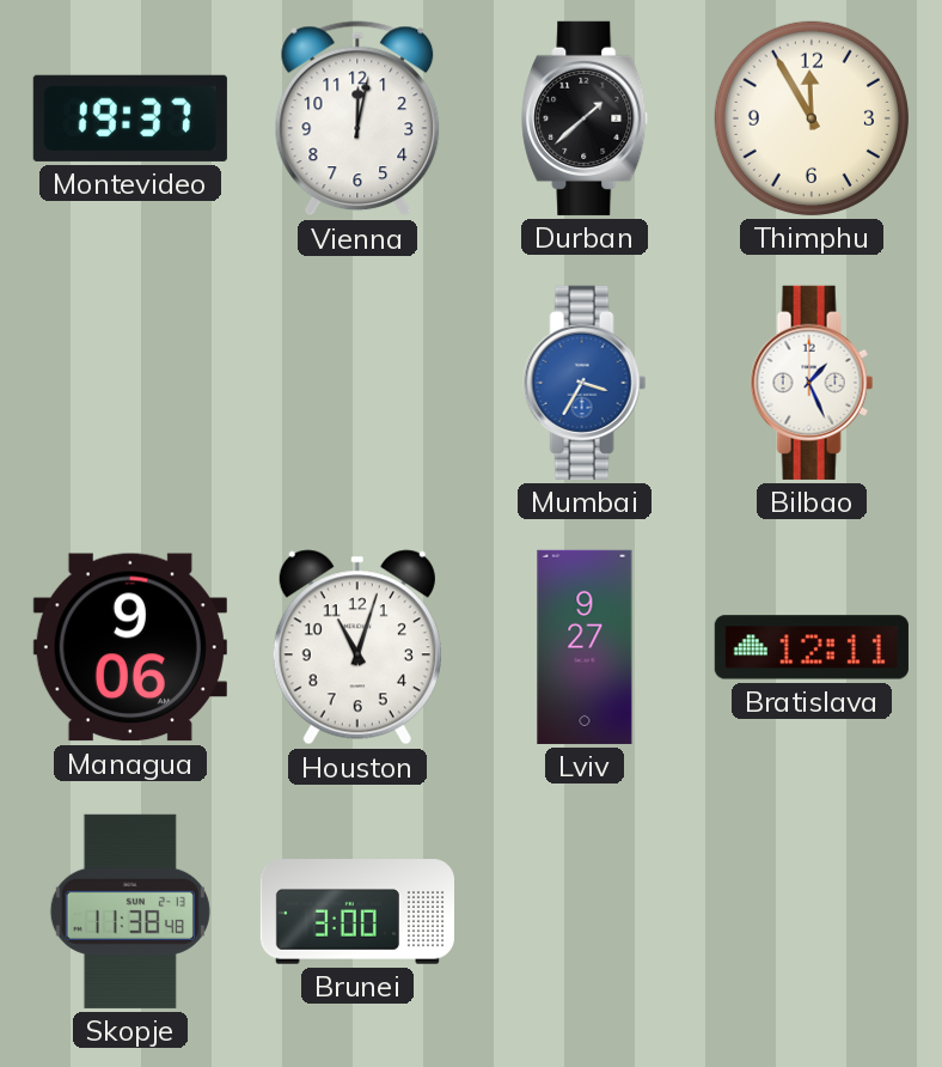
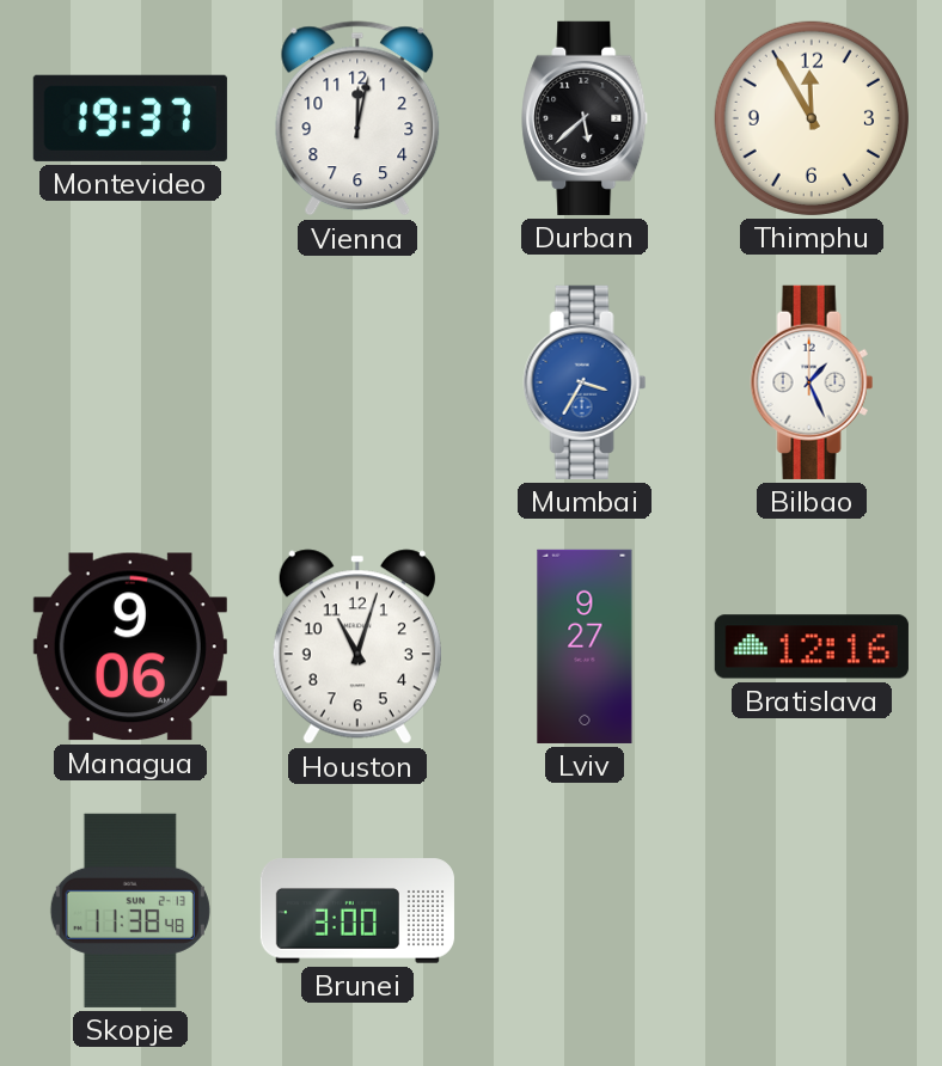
Durban: 1:38 -> 5:38
Bratislava: 12:11 -> 12:16
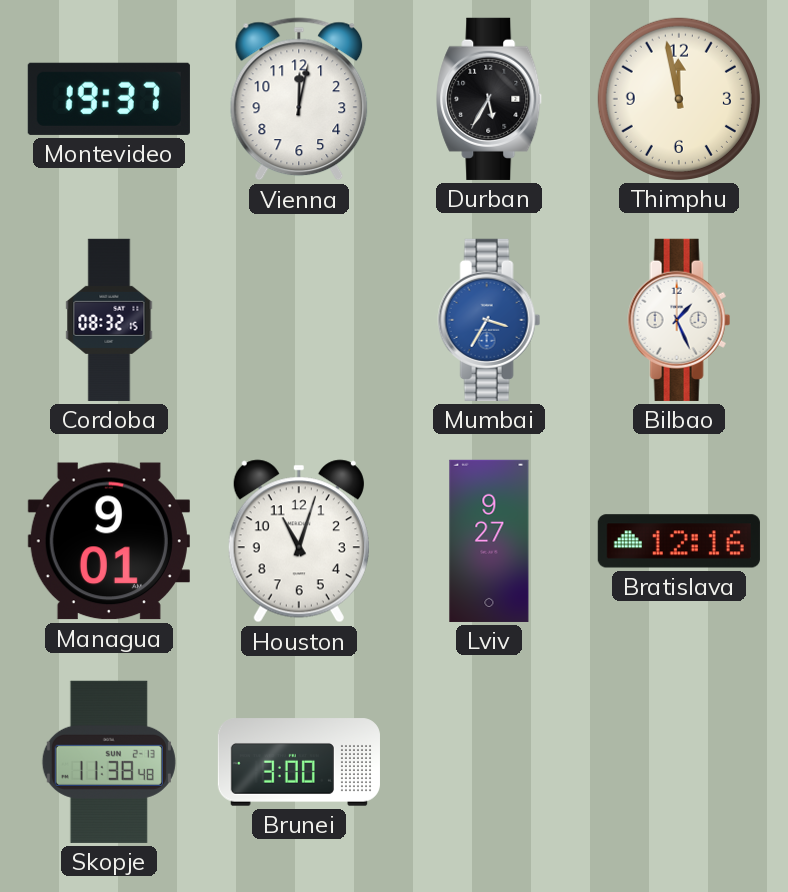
Durban: 5:38 -> 5:35
Thimphu: 11:55 -> 11:58
Cordoba: none -> 08:32
Managua: 9:06 -> 9:01
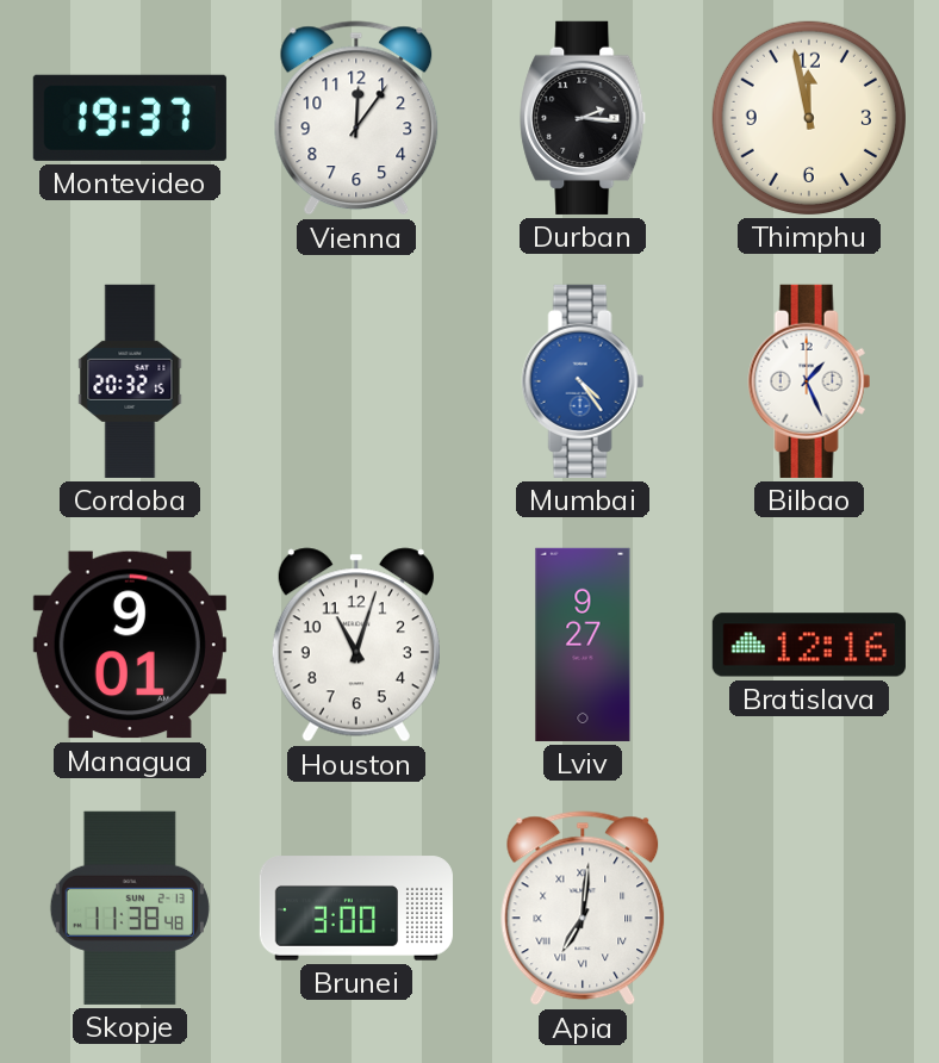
Vienna: 12:02 -> 12:06
Durban: 5:35 -> 2:16
Cordoba: 08:32 -> 20:32
Mumbai: 3:35 -> 4:24
Apia: none -> 7:01
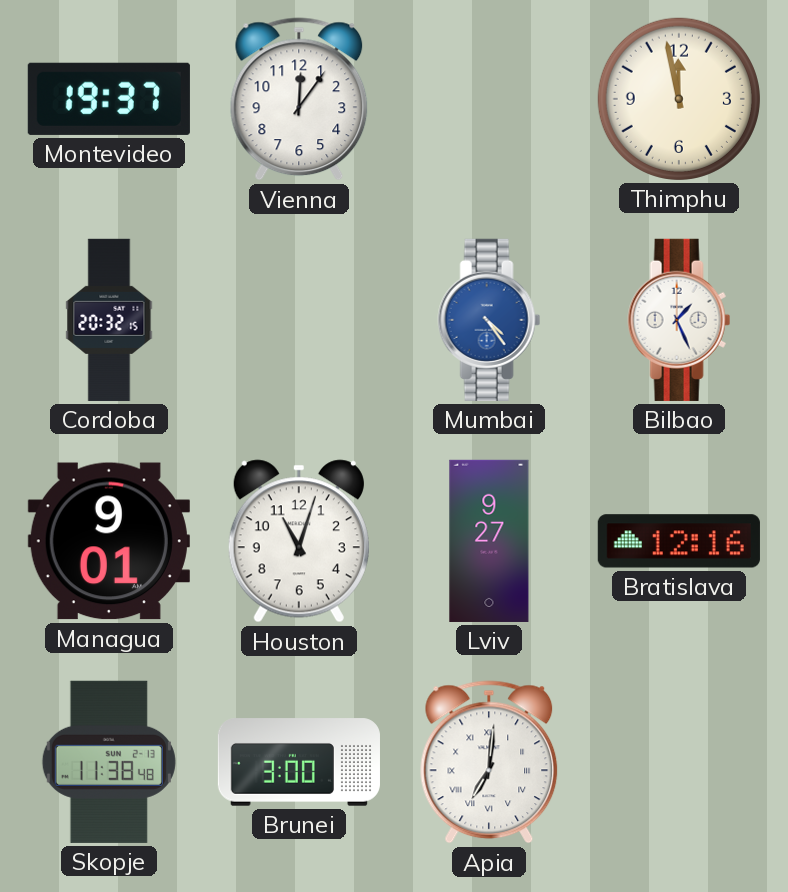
Durban: 2:16 -> none
